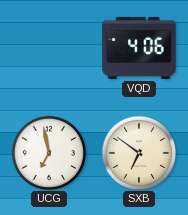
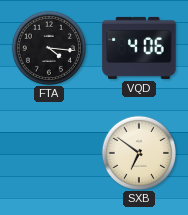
FTA: none -> 4:16
UCG: 6:58 -> none
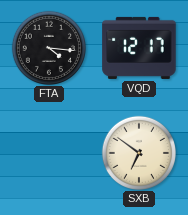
VQD: 4:06 -> 12:17
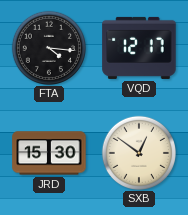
JRD: none -> 15:30
SXB: 6:51 -> 12:51
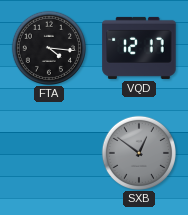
JRD: 15:30 -> none
SXB dial: cream -> grey
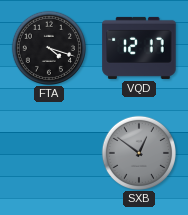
FTA: 4:16 -> 4:18
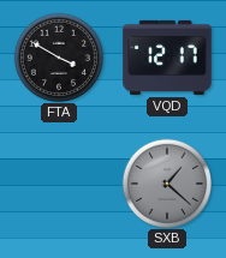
FTA: 4:18 -> 3:50
SXB: 12:51 -> 1:22
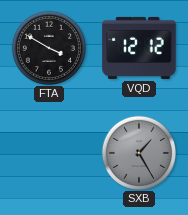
VQD: 12:17 -> 12:12
SXB: 1:22 -> 1:25
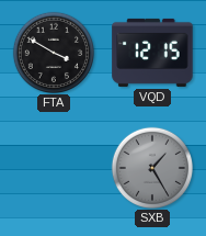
VQD: 12:12 -> 12:15
